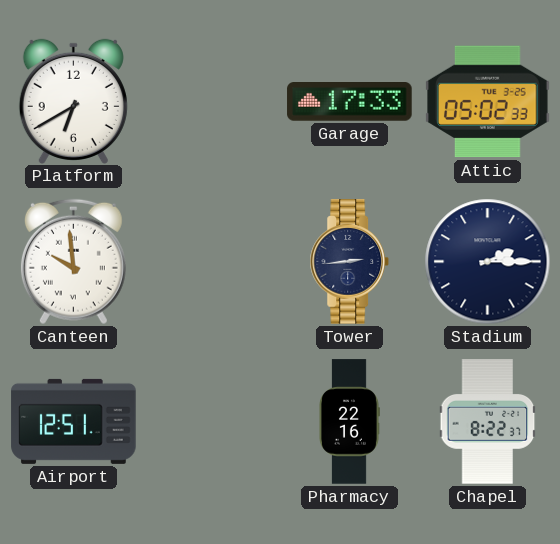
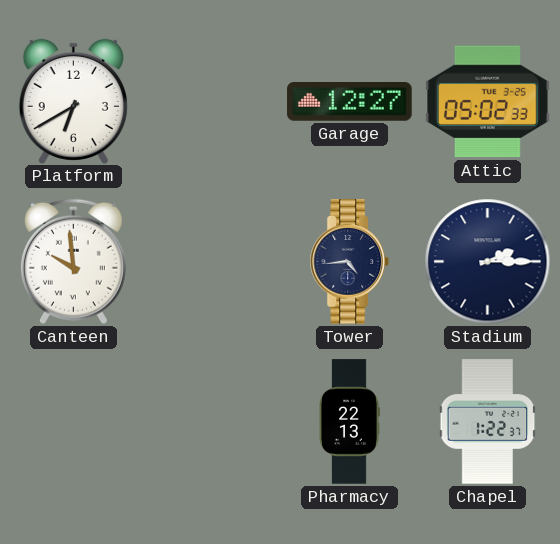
Garage: 17:33 -> 12:27
Tower: 2:44 -> 4:44
Airport: 12:51 -> none
Pharmacy: 22:16 -> 22:13
Chapel: 8:22 -> 1:22
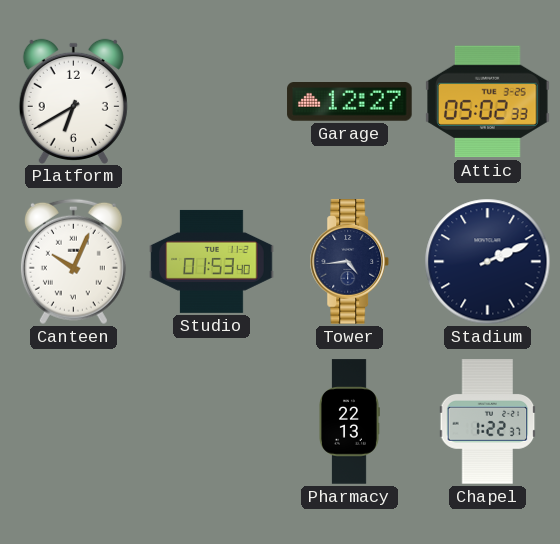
Canteen: 9:59 -> 10:04
Studio: none -> 01:53
Stadium: 2:15 -> 2:11
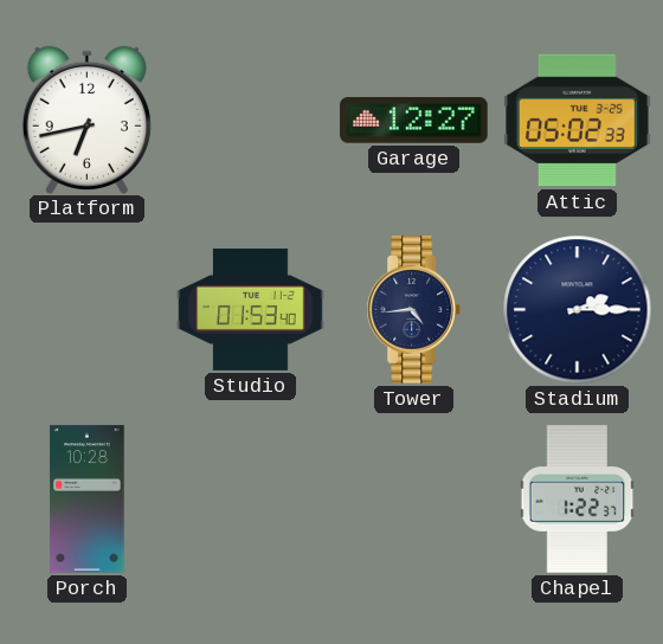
Platform: 6:40 -> 6:43
Canteen: 10:04 -> none
Stadium: 2:11 -> 2:15
Porch: none -> 10:28
Pharmacy: 22:13 -> none
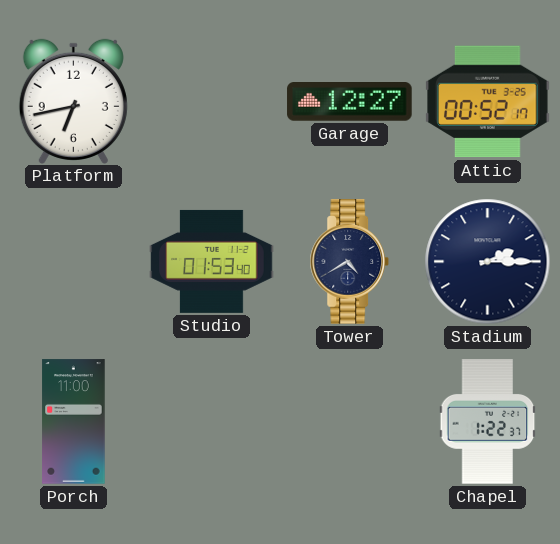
Attic: 05:02 -> 00:52
Tower: 4:44 -> 4:40
Porch: 10:28 -> 11:00
